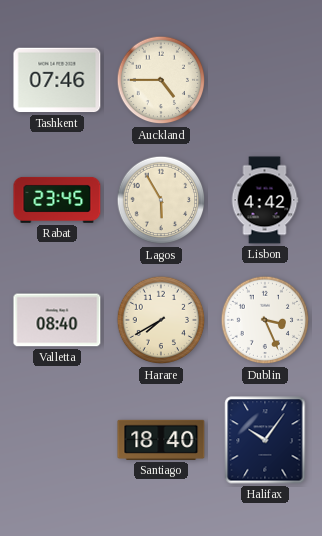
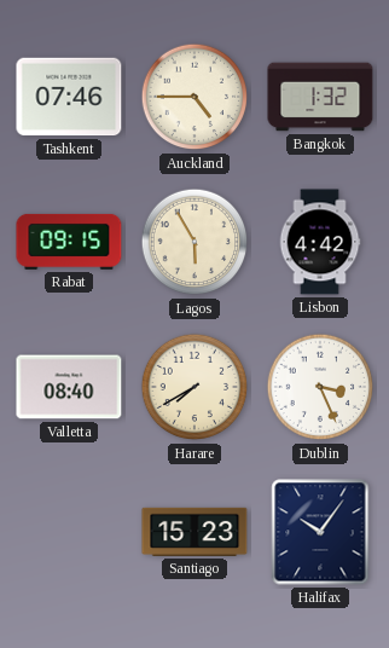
Bangkok: none -> 1:32
Rabat: 23:45 -> 09:15
Santiago: 18:40 -> 15:23
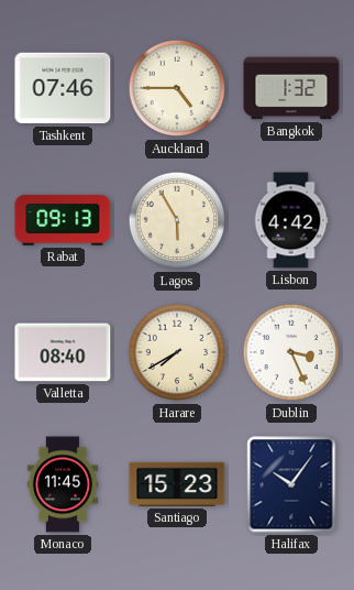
Rabat: 09:15 -> 09:13
Monaco: none -> 11:45
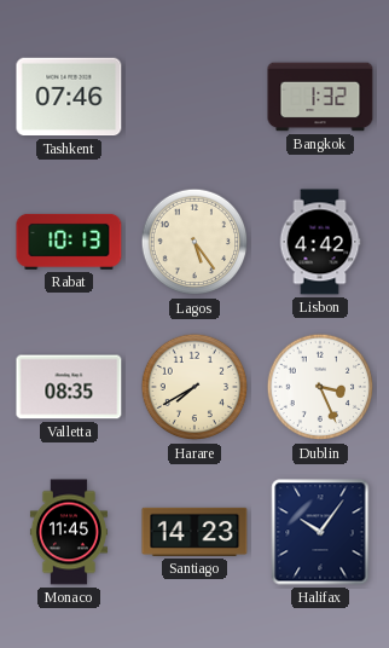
Auckland: 4:45 -> none
Rabat: 09:13 -> 10:13
Lagos: 5:55 -> 5:24
Valletta: 08:40 -> 08:35
Santiago: 15:23 -> 14:23
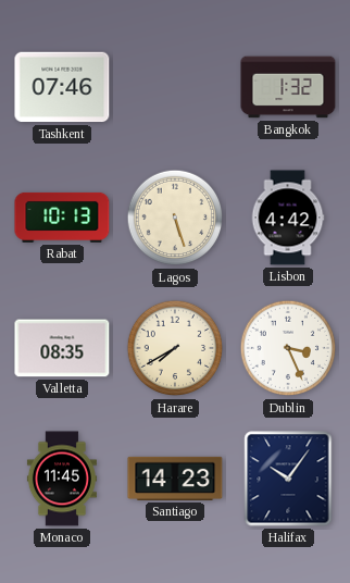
Lagos: 5:24 -> 5:27
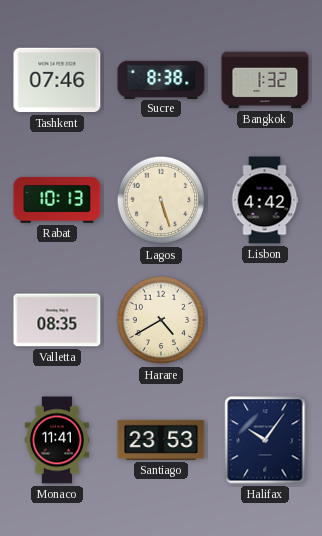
Sucre: none -> 8:38
Harare: 7:40 -> 4:40
Dublin: 3:26 -> none
Monaco: 11:45 -> 11:41
Santiago: 14:23 -> 23:53
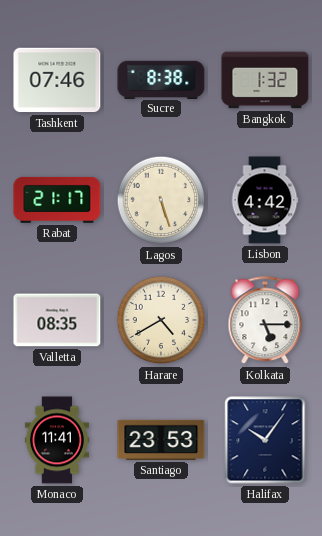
Rabat: 10:13 -> 21:17
Kolkata: none -> 5:15
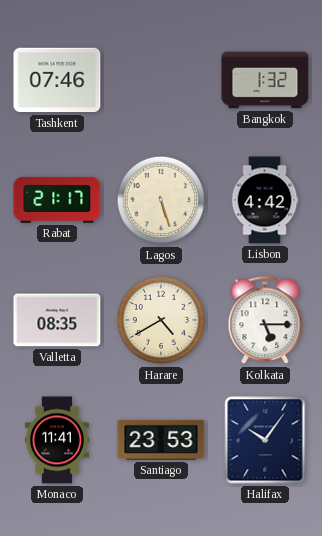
Sucre: 8:38 -> none
